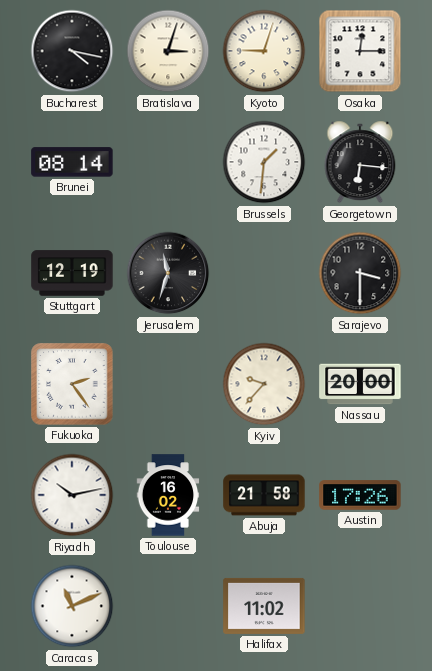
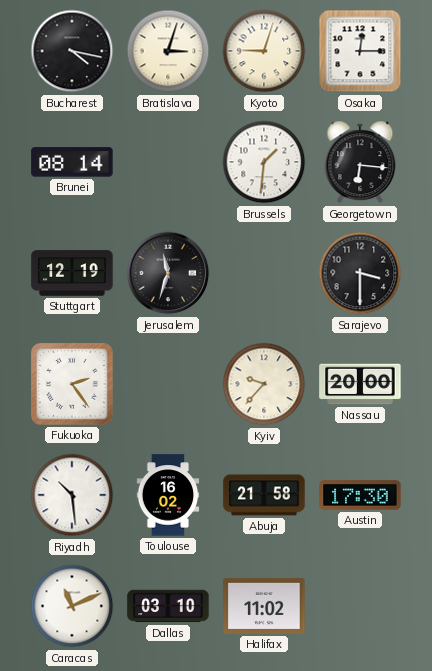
Riyadh: 10:13 -> 10:29
Austin: 17:26 -> 17:30
Dallas: none -> 03:10
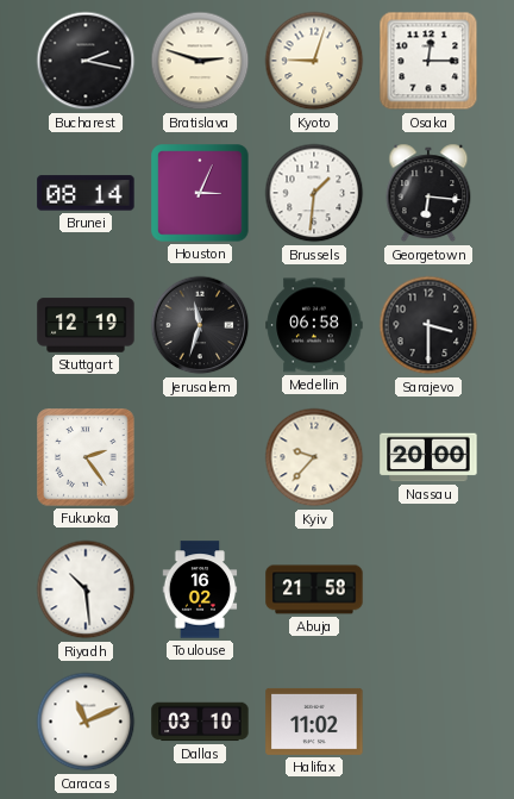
Bucharest: 4:17 -> 2:17
Bratislava: 3:03 -> 2:48
Houston: none -> 3:04
Medellin: none -> 06:58
Austin: 17:30 -> none
